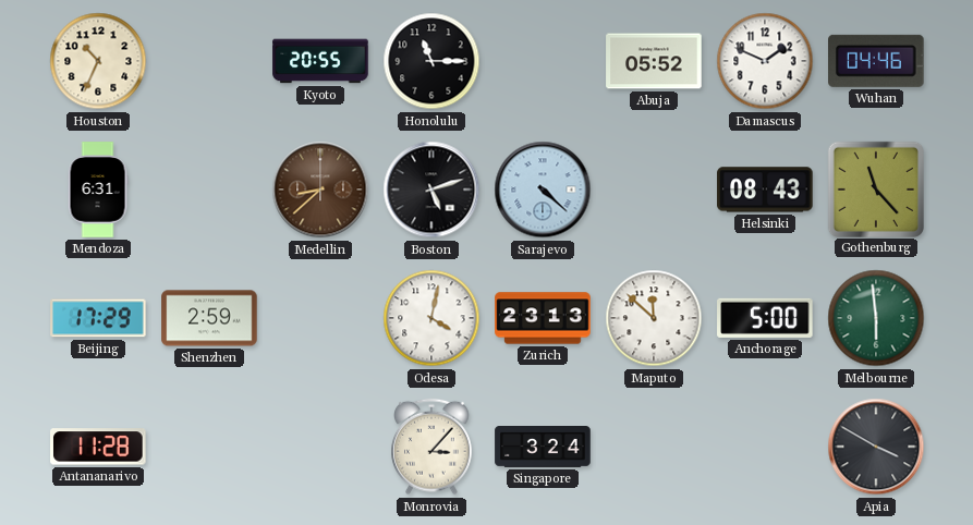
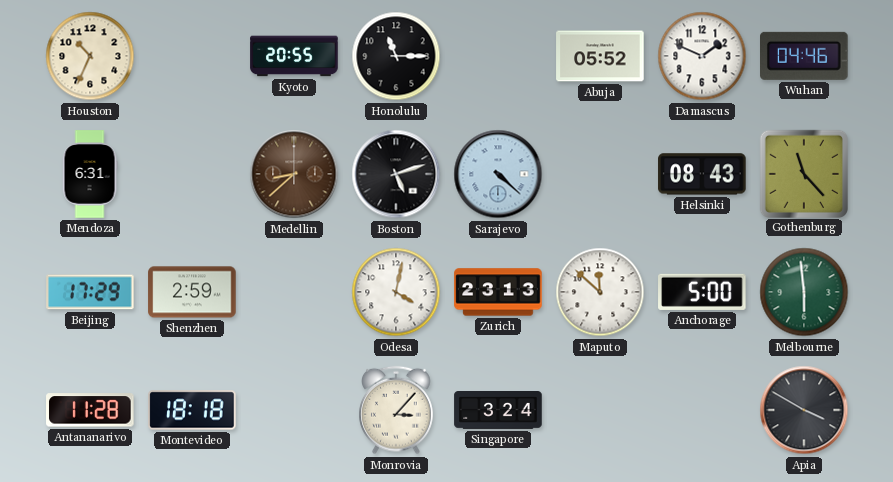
Montevideo: none -> 18:18
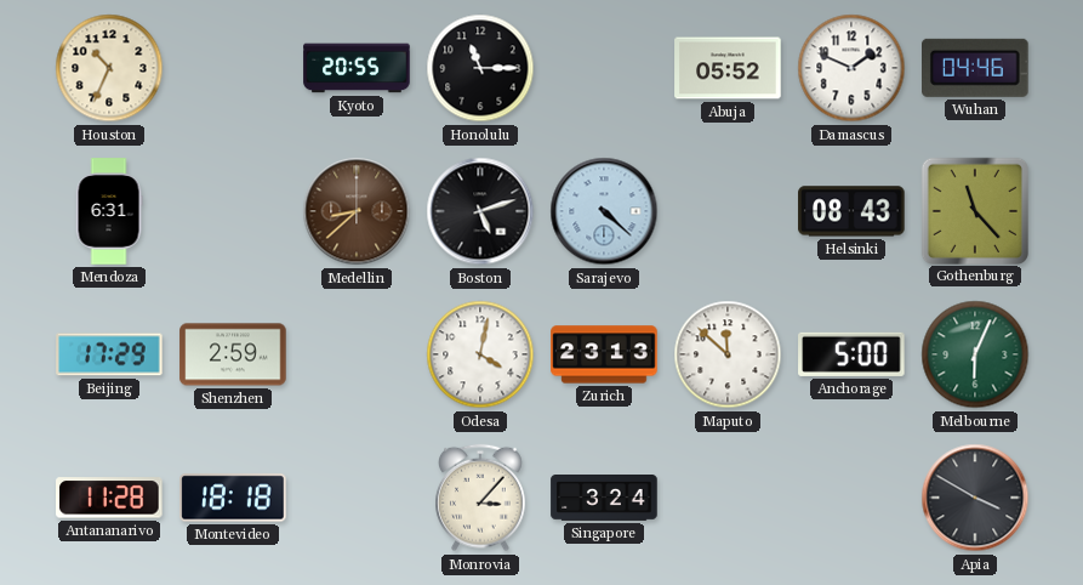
Melbourne: 5:59 -> 6:04
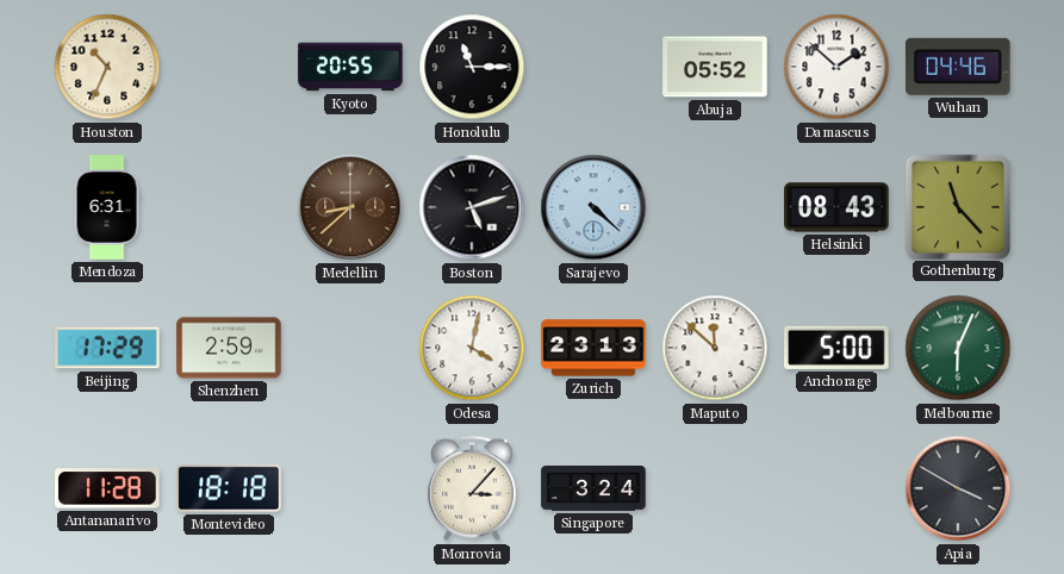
Damascus: 1:49 -> 1:52
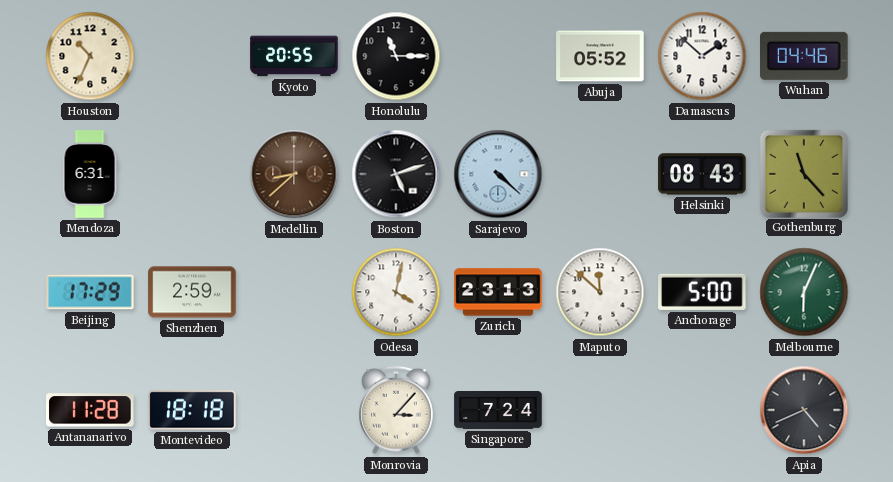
Singapore: 3:24 -> 7:24
Apia: 3:50 -> 4:41
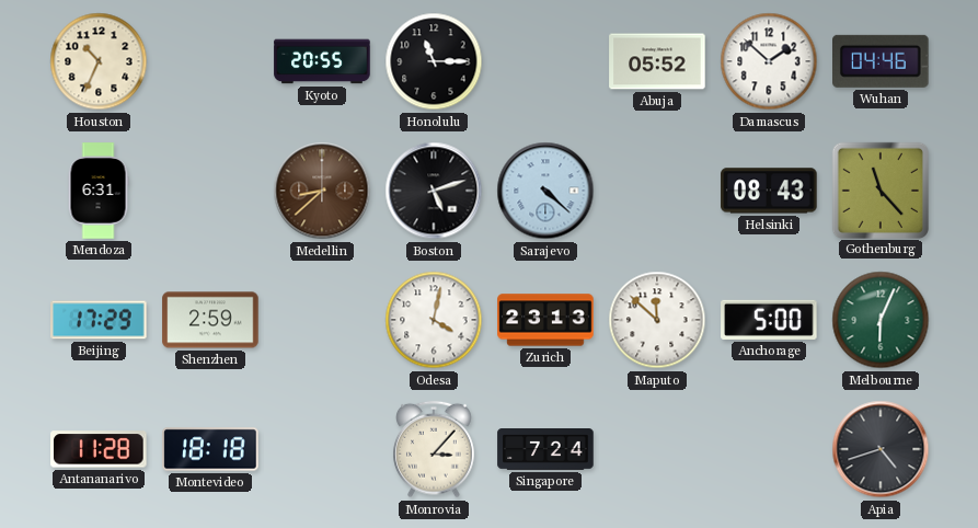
Apia: 4:41 -> 4:42
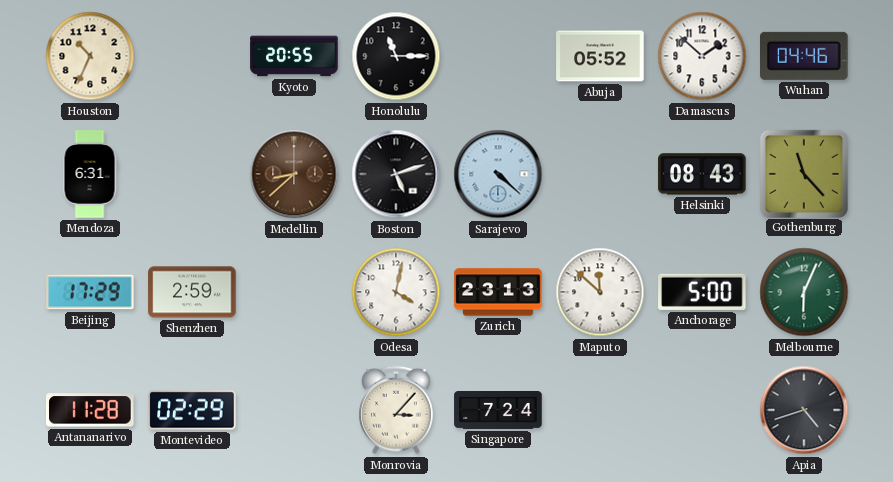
Montevideo: 18:18 -> 02:29
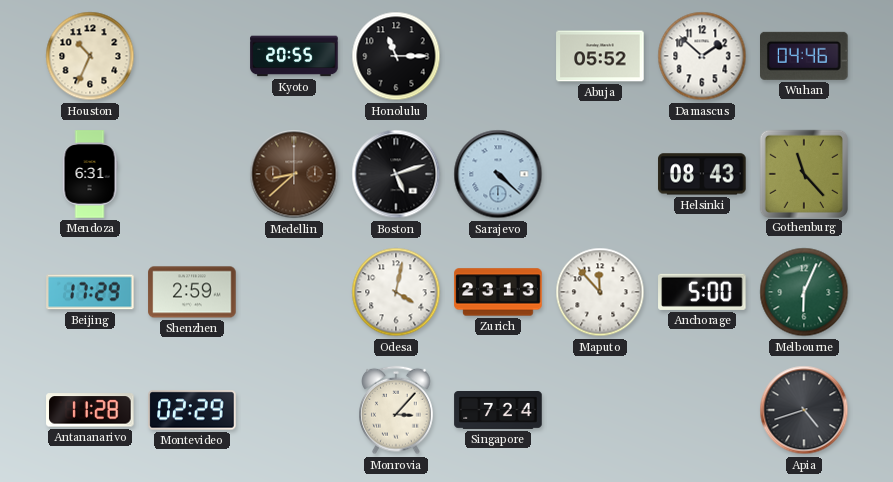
Maputo: 11:52 -> 11:53
